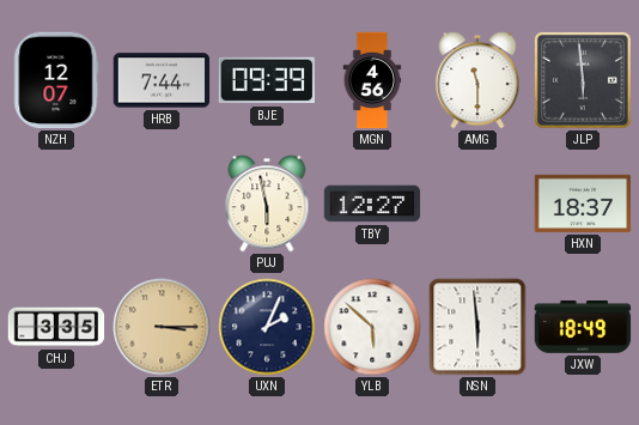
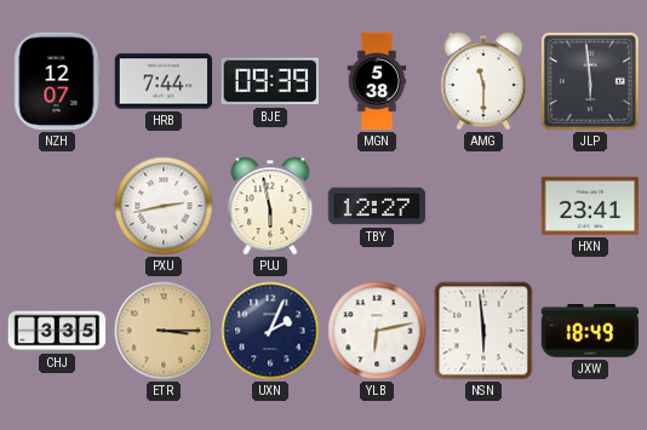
MGN: 4:56 -> 5:38
PXU: none -> 2:43
HXN: 18:37 -> 23:41
YLB: 5:52 -> 6:13
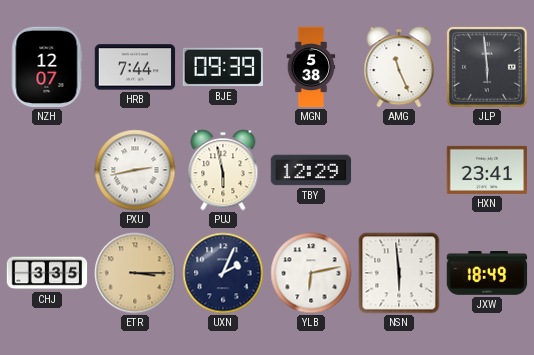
AMG: 11:30 -> 11:26
TBY: 12:27 -> 12:29
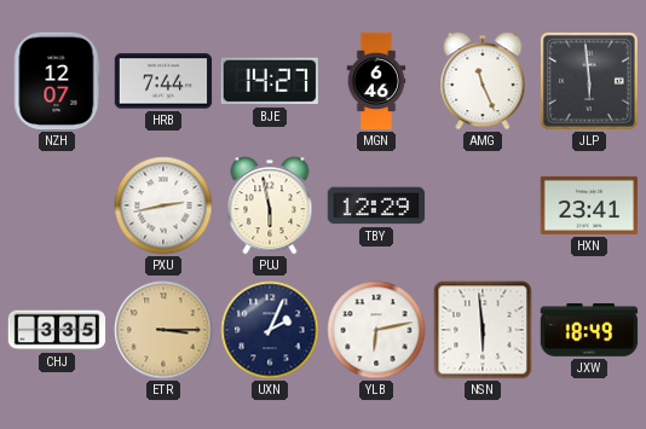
BJE: 09:39 -> 14:27
MGN: 5:38 -> 6:46
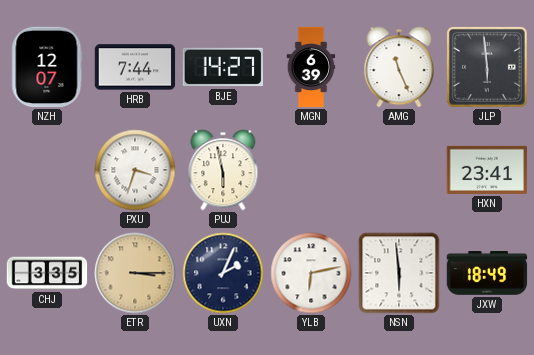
MGN: 6:46 -> 6:39
PXU: 2:43 -> 3:33
TBY: 12:29 -> none
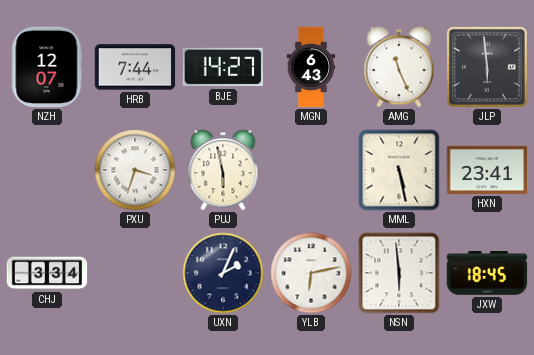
MGN: 6:39 -> 6:43
MML: none -> 5:28
CHJ: 3:35 -> 3:34
ETR: 3:15 -> none
JXW: 18:49 -> 18:45
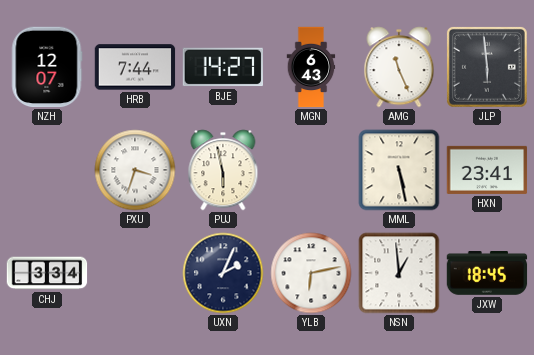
NSN: 5:59 -> 12:59
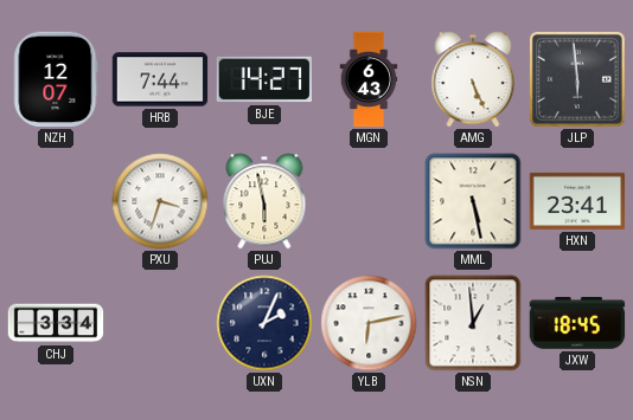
AMG: 11:26 -> 5:26
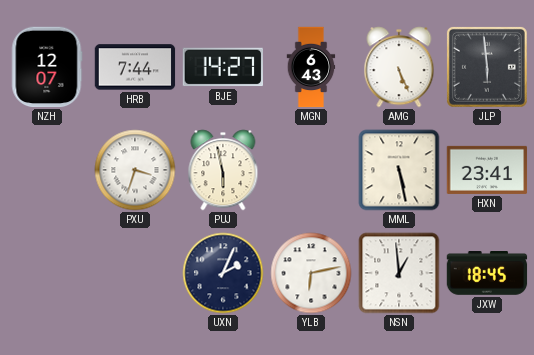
CHJ: 3:34 -> none
